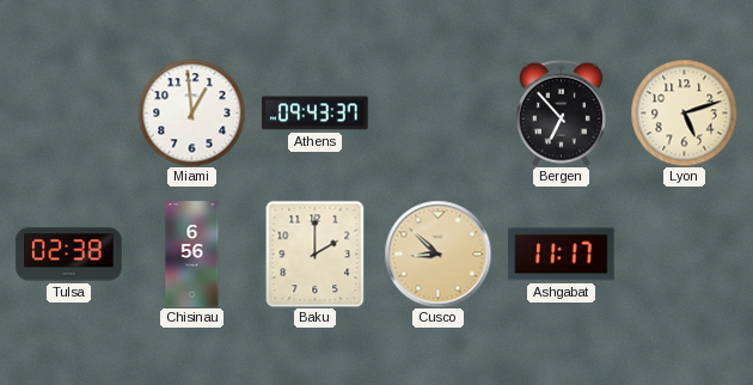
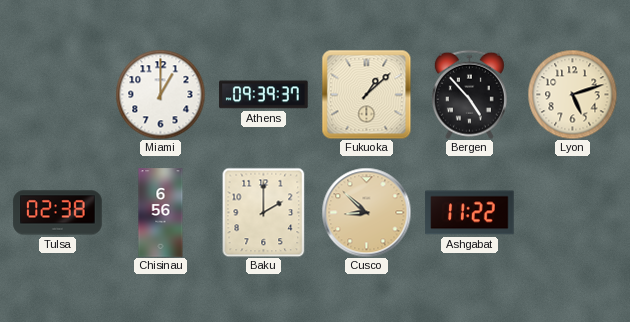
Miami: 12:59 -> 1:00
Athens: 09:43 -> 09:39
Fukuoka: none -> 1:08
Bergen: 6:53 -> 4:53
Ashgabat: 11:17 -> 11:22
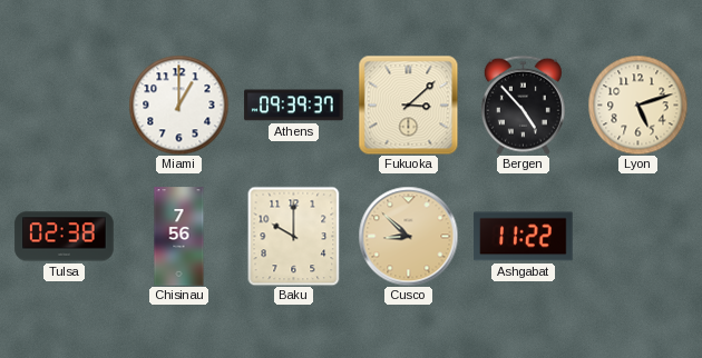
Fukuoka: 1:08 -> 3:08
Chisinau: 6:56 -> 7:56
Baku: 2:00 -> 10:00
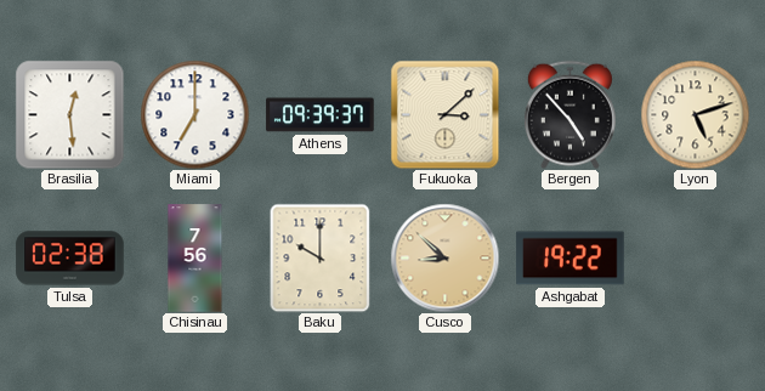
Brasilia: none -> 12:29
Miami: 1:00 -> 7:00
Ashgabat: 11:22 -> 19:22
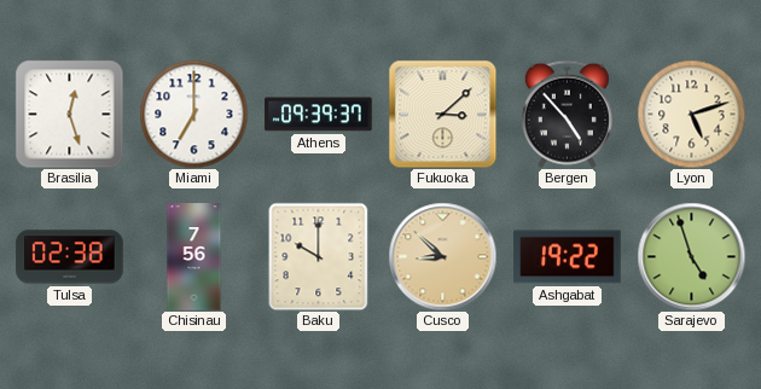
Brasilia: 12:29 -> 12:27
Sarajevo: none -> 4:57
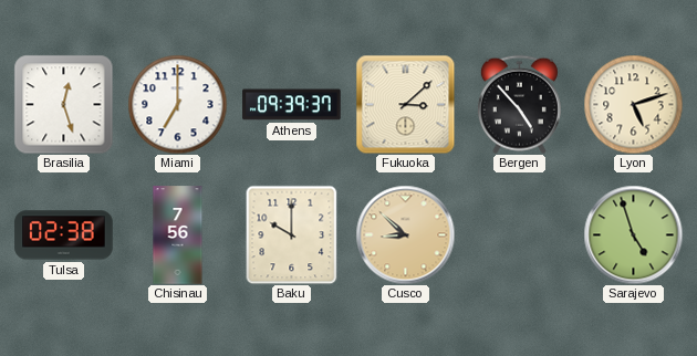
Ashgabat: 19:22 -> none
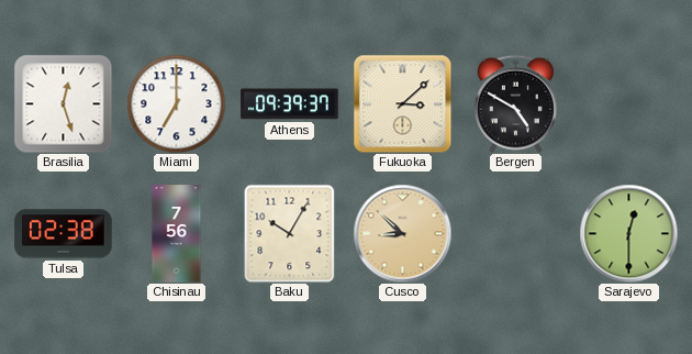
Bergen: 4:53 -> 4:50
Lyon: 5:12 -> none
Baku: 10:00 -> 10:05
Sarajevo: 4:57 -> 12:30
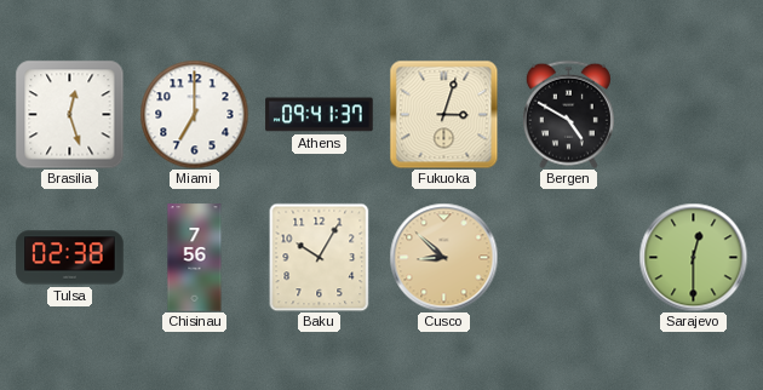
Athens: 09:39 -> 09:41
Fukuoka: 3:08 -> 3:03
